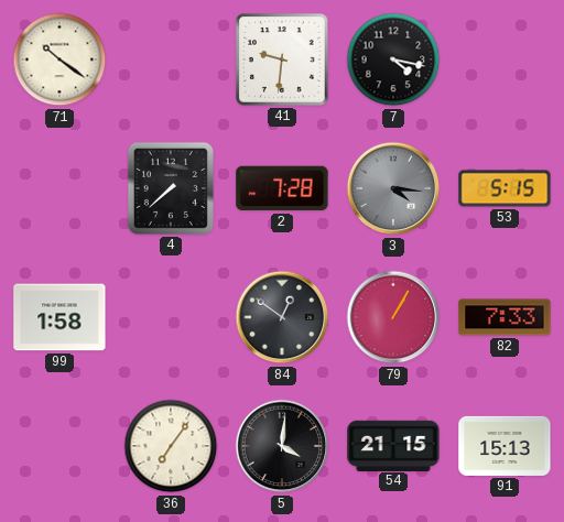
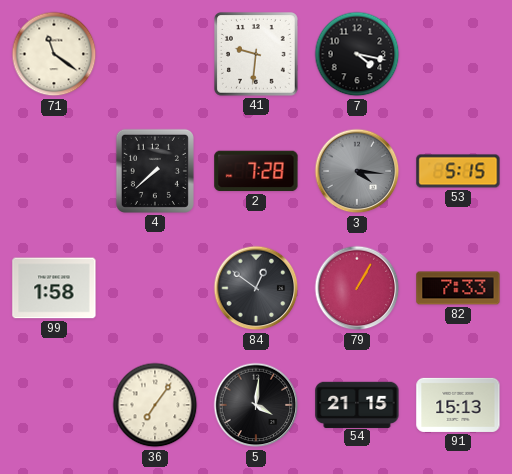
71: 10:21 -> 11:21
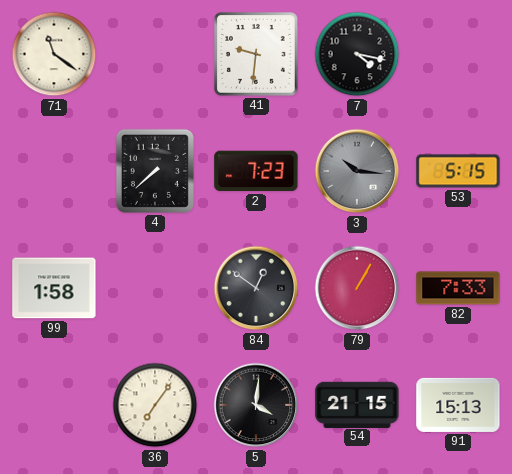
2: 7:28 -> 7:23
3: 4:16 -> 10:16
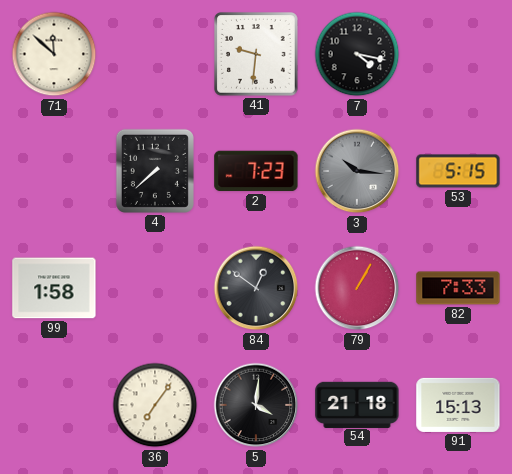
71: 11:21 -> 11:52
54: 21:15 -> 21:18
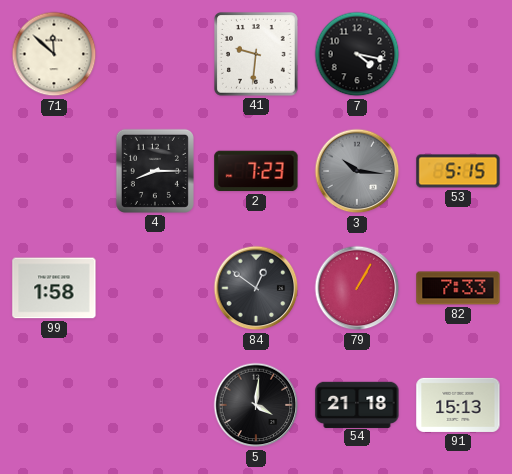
4: 7:38 -> 8:15
36: 7:06 -> none
